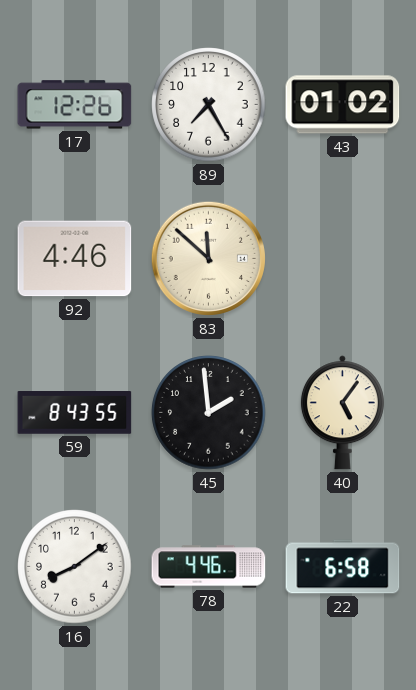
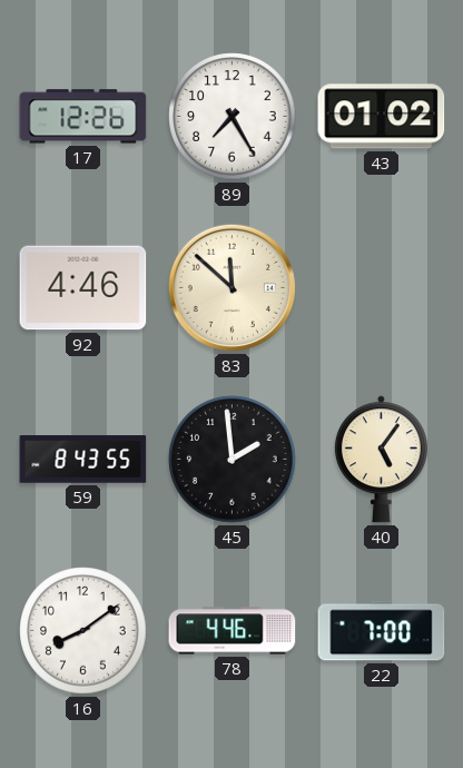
22: 6:58 -> 7:00
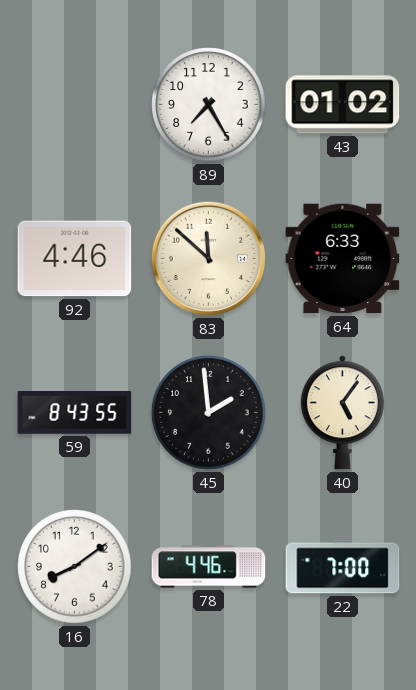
17: 12:26 -> none
64: none -> 6:33
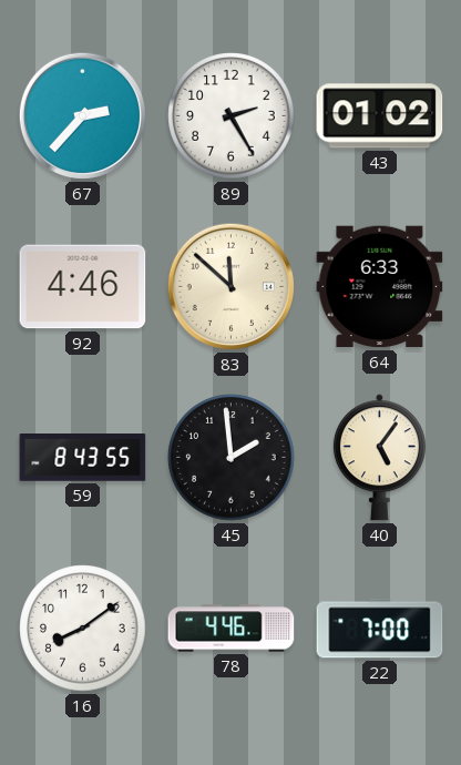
67: none -> 2:37
89: 7:25 -> 2:25
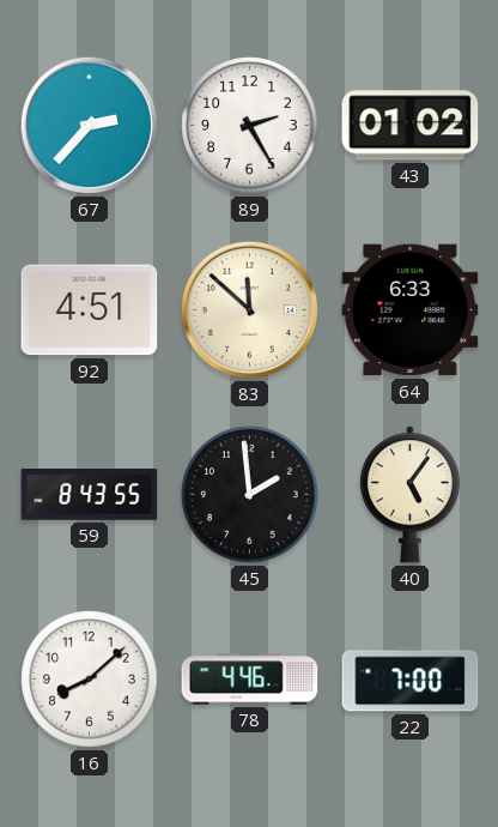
92: 4:46 -> 4:51
16: 8:09 -> 8:08
